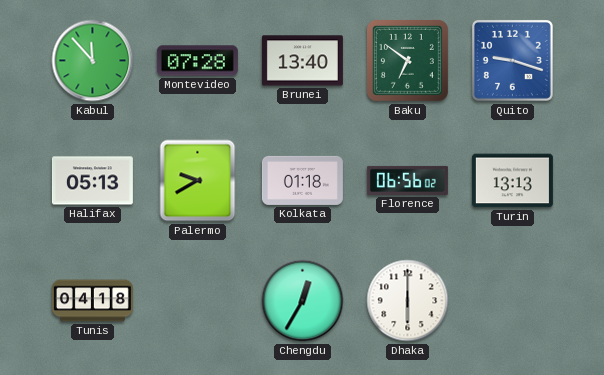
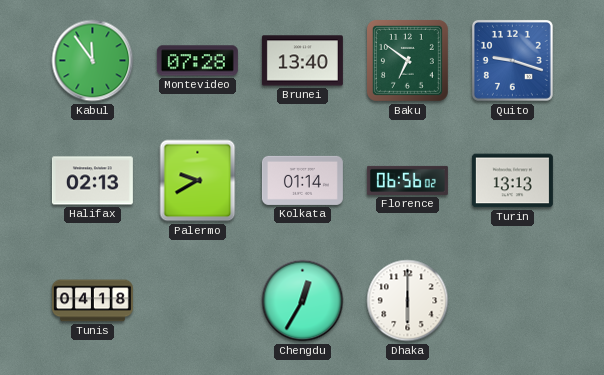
Kabul: 11:53 -> 11:54
Halifax: 05:13 -> 02:13
Kolkata: 01:18 -> 01:14
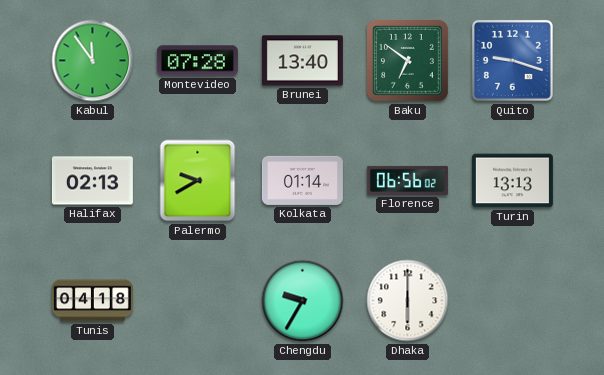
Chengdu: 12:35 -> 9:35
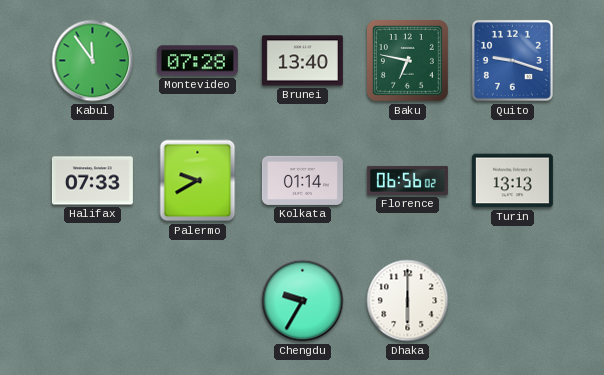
Baku: 6:51 -> 6:47
Halifax: 02:13 -> 07:33
Tunis: 04:18 -> none
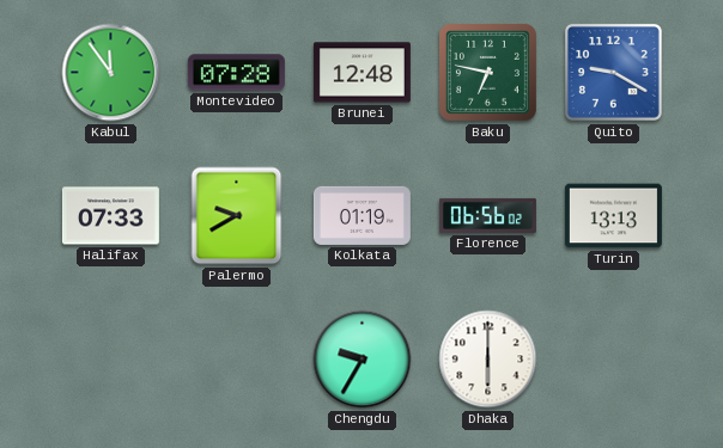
Brunei: 13:40 -> 12:48
Quito: 9:18 -> 9:20
Kolkata: 01:14 -> 01:19
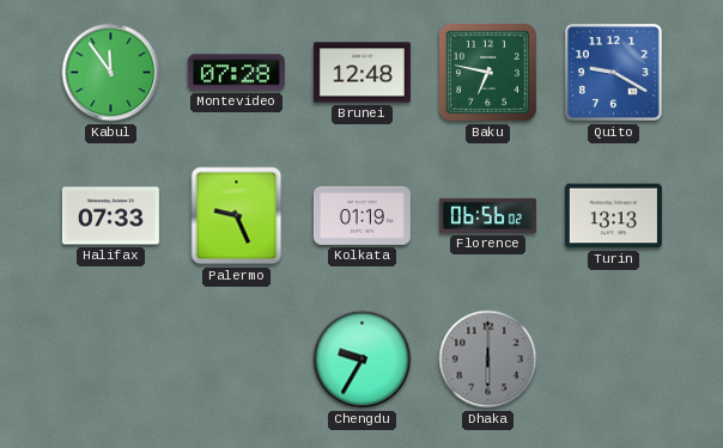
Palermo: 9:40 -> 9:26
Dhaka dial: white -> grey
